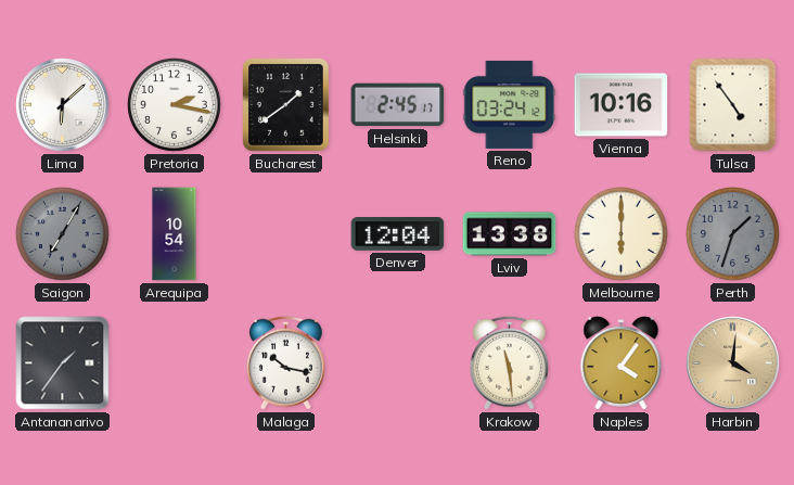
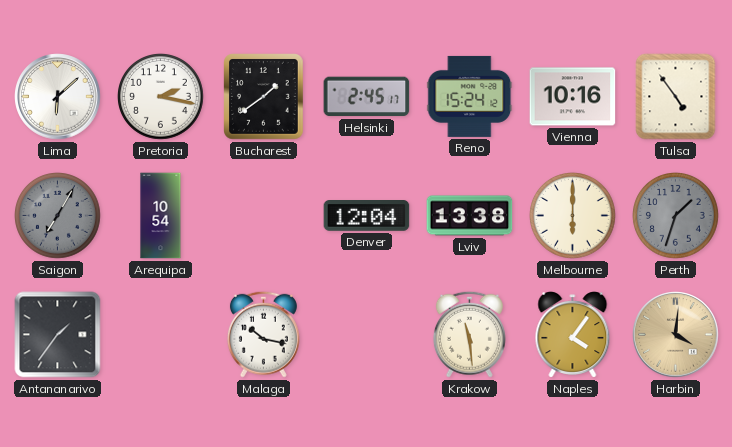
Reno: 03:24 -> 15:24
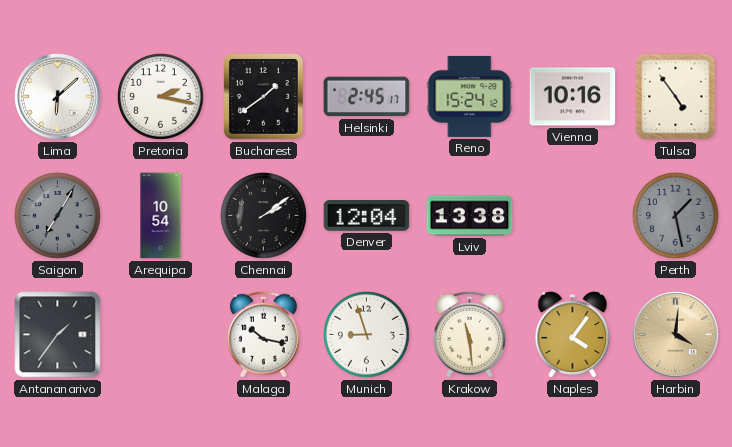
Chennai: none -> 2:09
Melbourne: 6:00 -> none
Perth: 1:33 -> 1:28
Munich: none -> 8:57
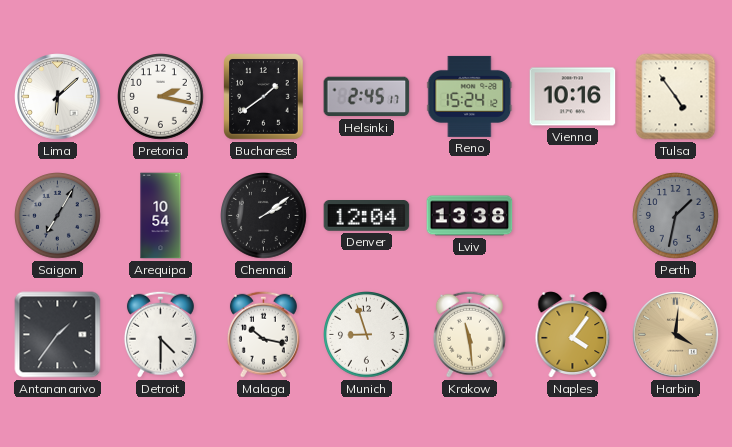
Perth: 1:28 -> 1:32
Detroit: none -> 4:30
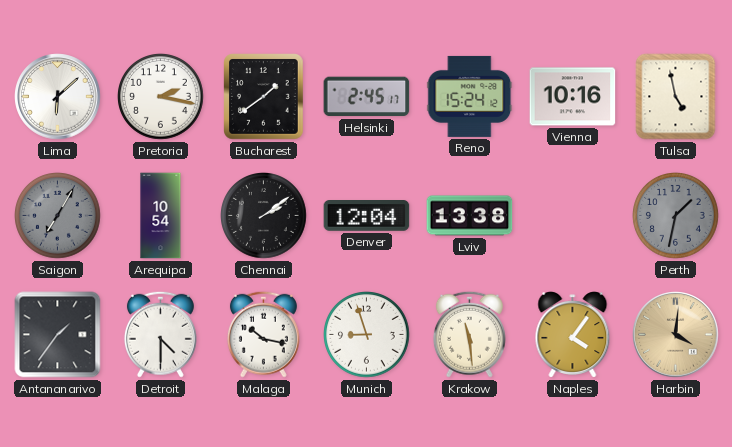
Tulsa: 4:54 -> 4:58
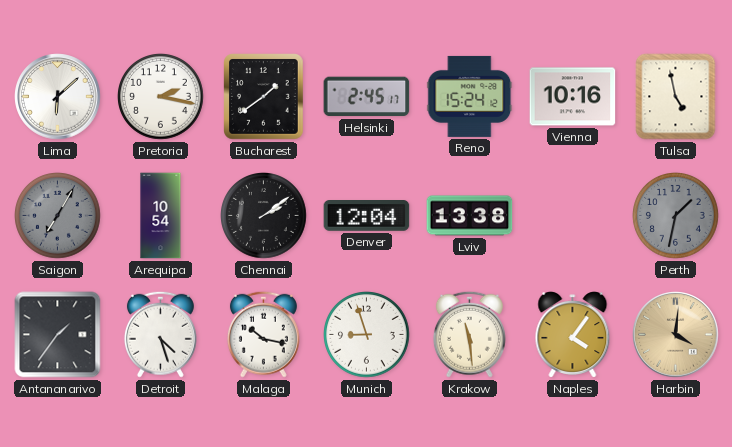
Detroit: 4:30 -> 4:27
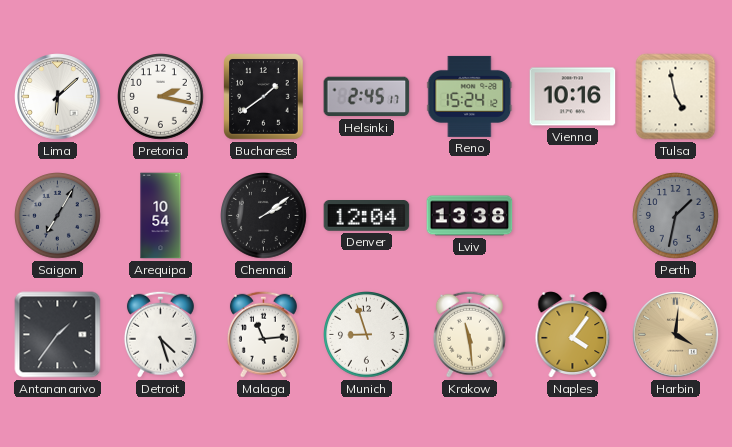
Malaga: 10:17 -> 11:14
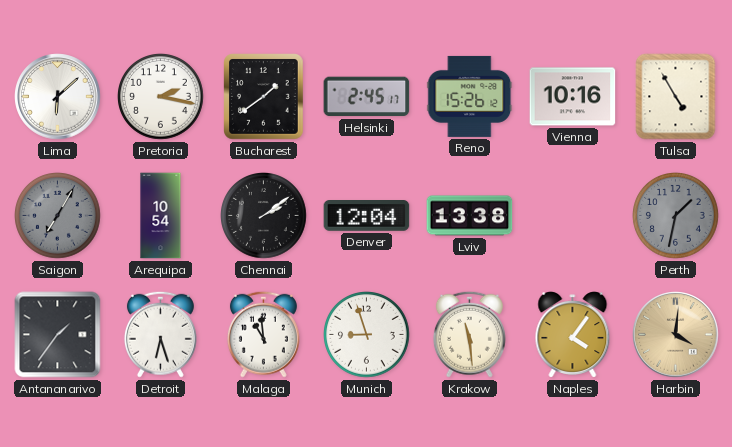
Reno: 15:24 -> 15:26
Tulsa: 4:58 -> 4:55
Detroit: 4:27 -> 6:27
Malaga: 11:14 -> 10:59
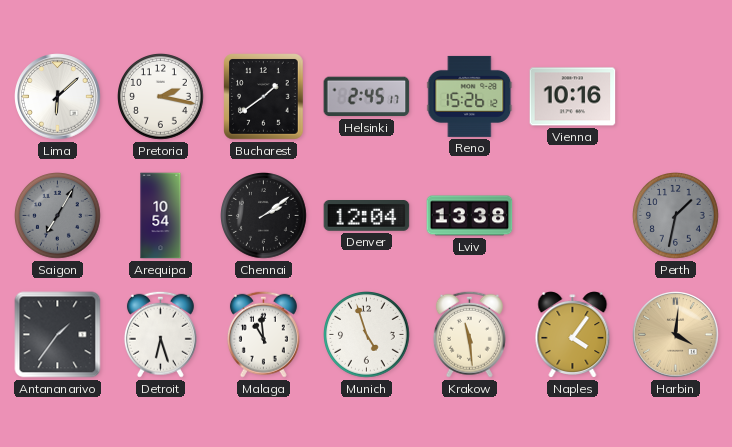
Tulsa: 4:55 -> none
Munich: 8:57 -> 4:57
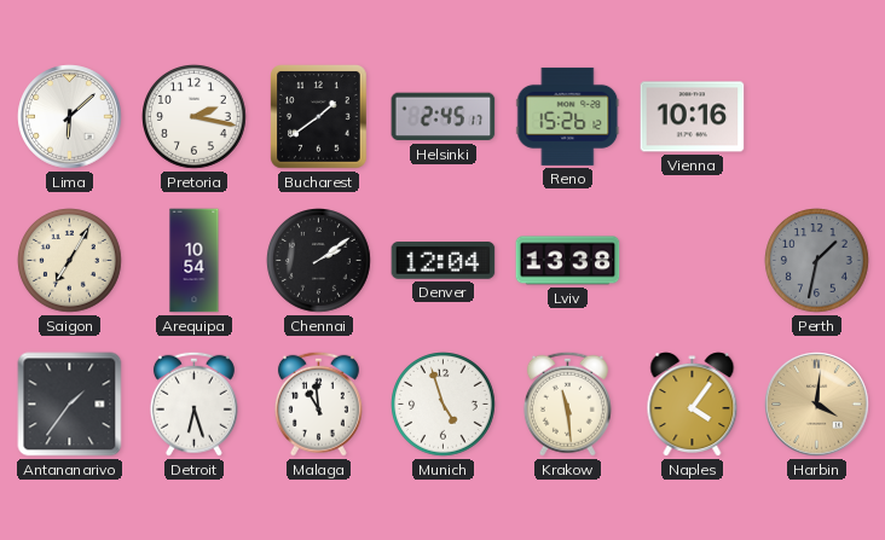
Saigon dial: grey -> cream
